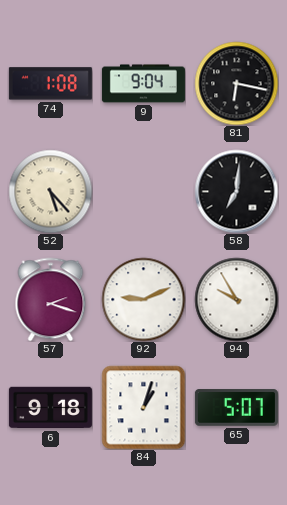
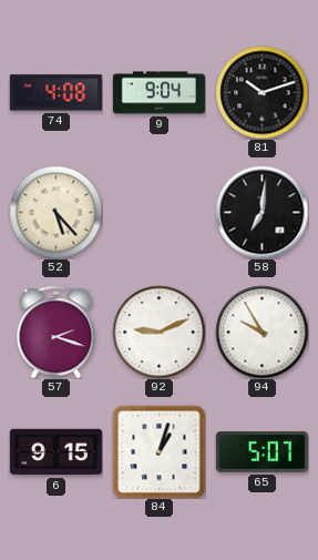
74: 1:08 -> 4:08
81: 6:17 -> 10:12
6: 9:18 -> 9:15
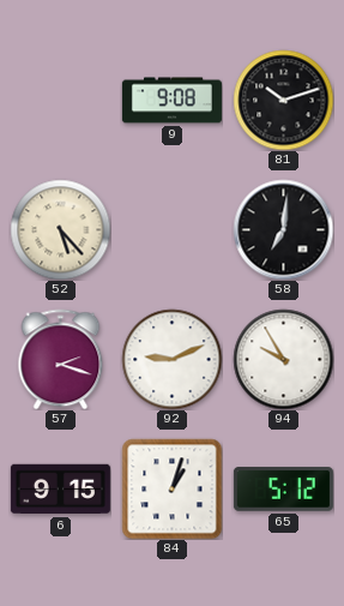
74: 4:08 -> none
9: 9:04 -> 9:08
65: 5:07 -> 5:12
